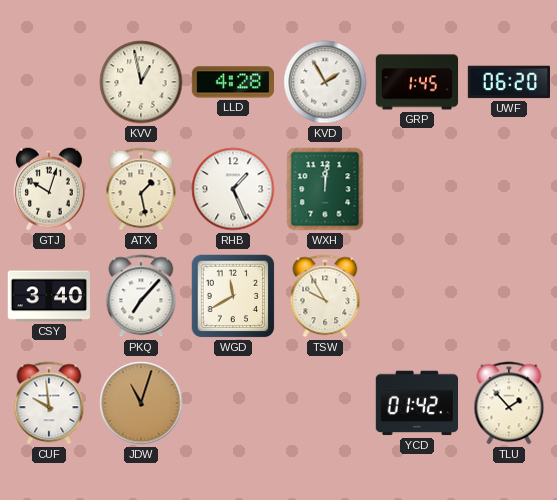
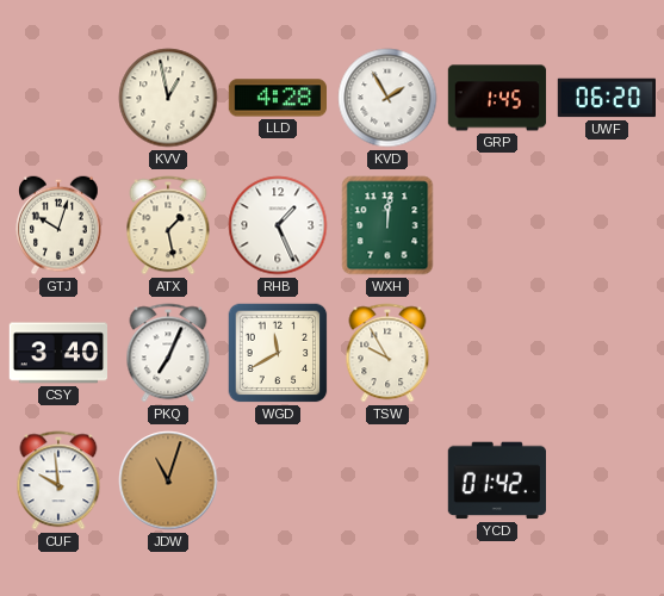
PKQ: 7:07 -> 7:04
TLU: 1:53 -> none
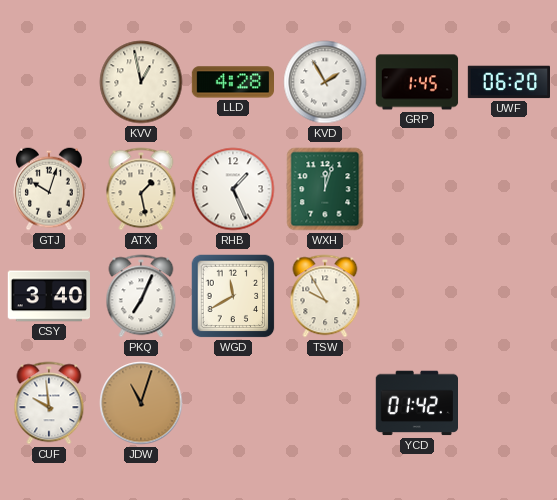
WXH: 12:01 -> 12:03
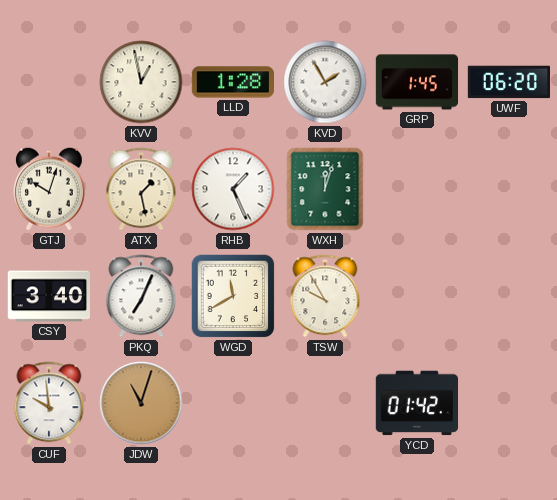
LLD: 4:28 -> 1:28
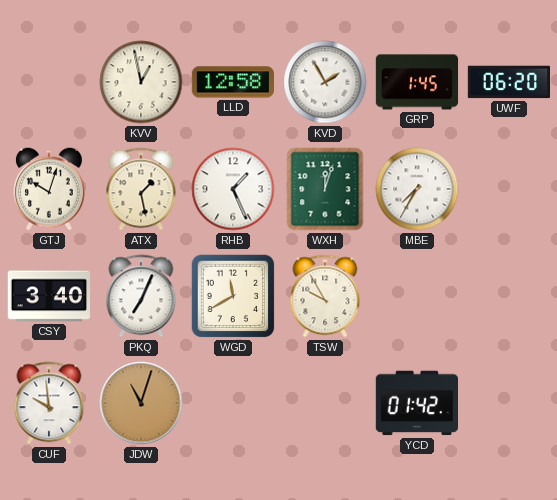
LLD: 1:28 -> 12:58
MBE: none -> 7:35
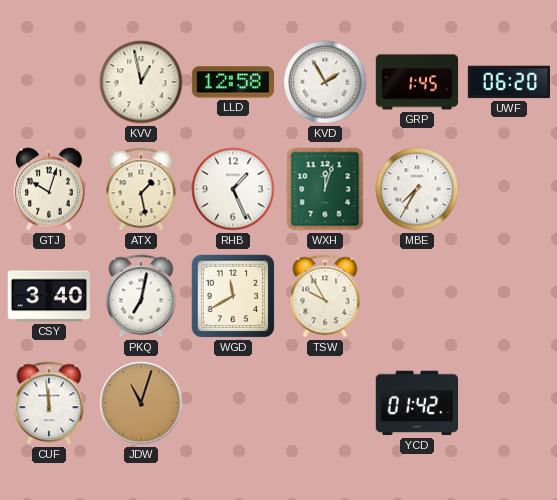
PKQ: 7:04 -> 7:02
CUF: 9:59 -> 11:59
